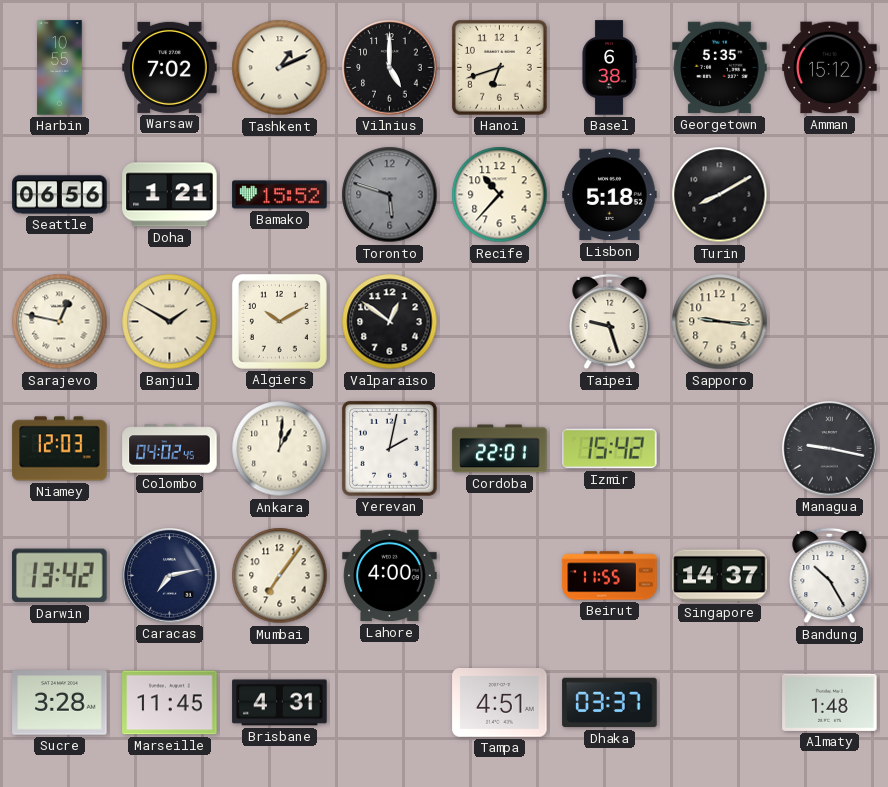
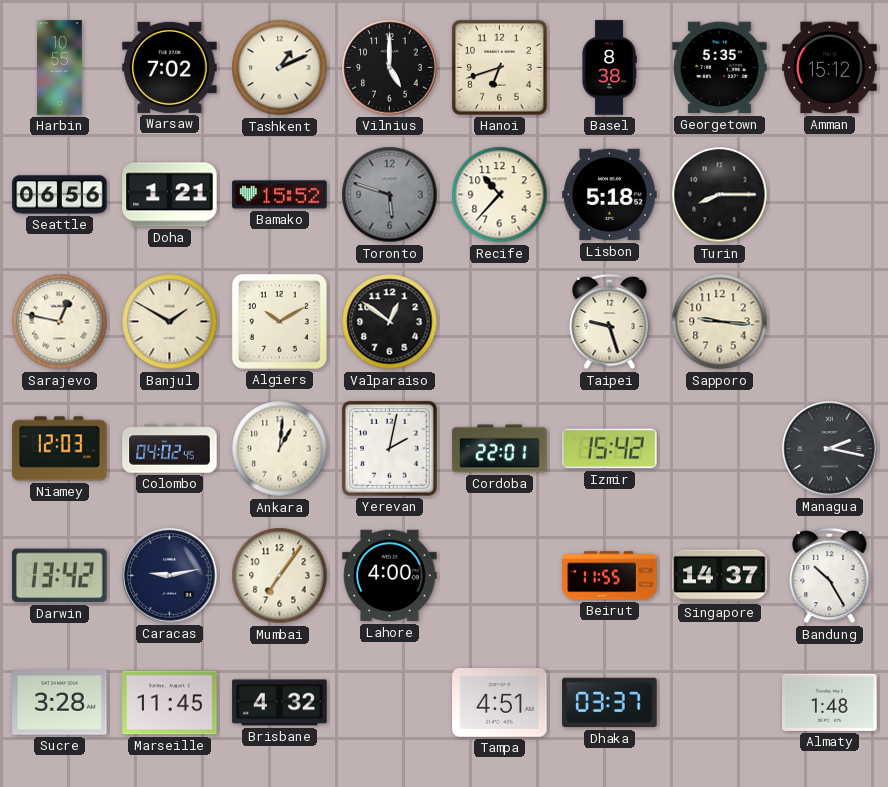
Basel: 6:38 -> 8:38
Turin: 8:10 -> 8:15
Managua: 9:17 -> 2:17
Caracas: 7:13 -> 9:13
Brisbane: 4:31 -> 4:32
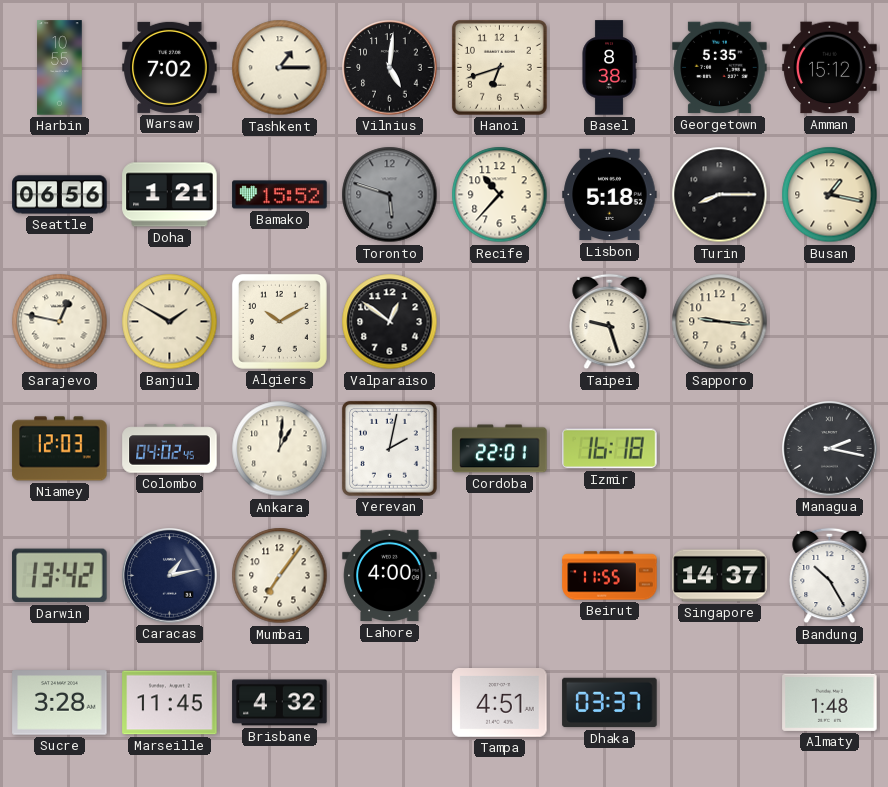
Tashkent: 1:11 -> 1:15
Vilnius: 5:00 -> 5:01
Busan: none -> 1:17
Izmir: 15:42 -> 16:18
Caracas: 9:13 -> 1:13
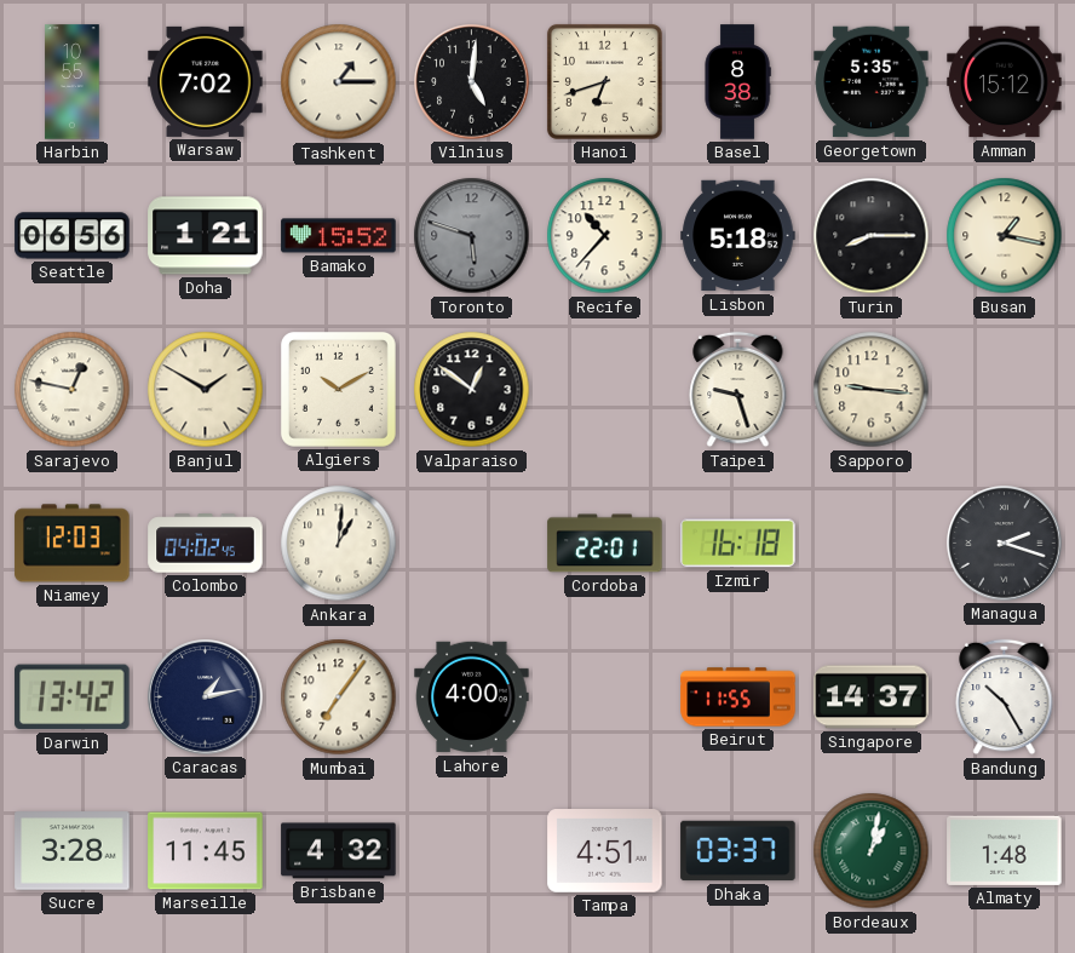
Yerevan: 2:02 -> none
Managua: 2:17 -> 2:18
Bordeaux: none -> 1:02
